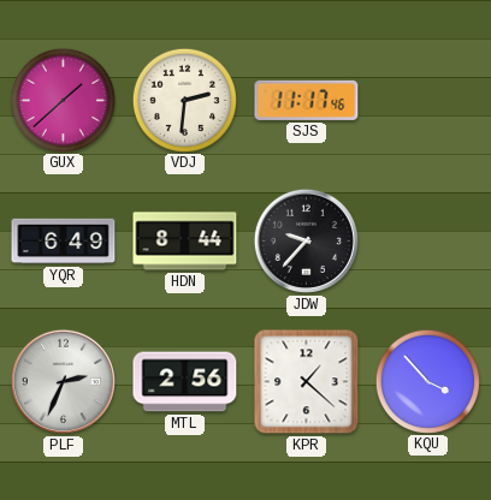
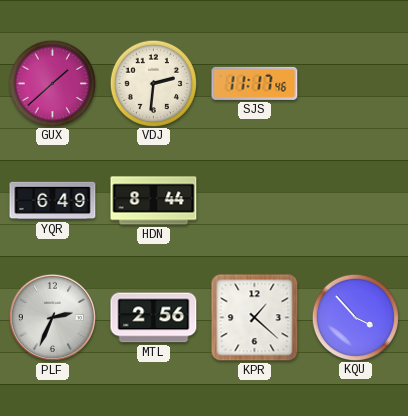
JDW: 9:37 -> none
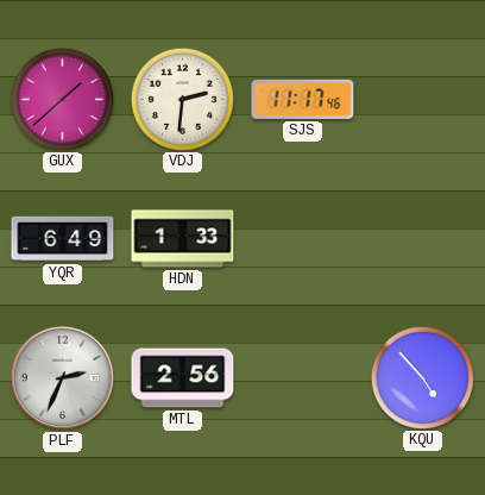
HDN: 8:44 -> 1:33
KPR: 1:22 -> none
KQU: 3:53 -> 4:53
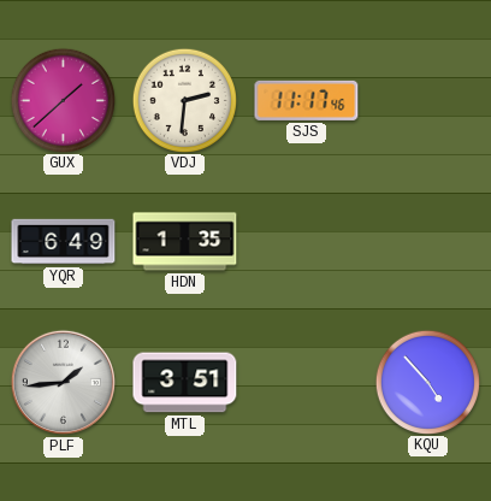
HDN: 1:33 -> 1:35
PLF: 2:34 -> 1:44
MTL: 2:56 -> 3:51
